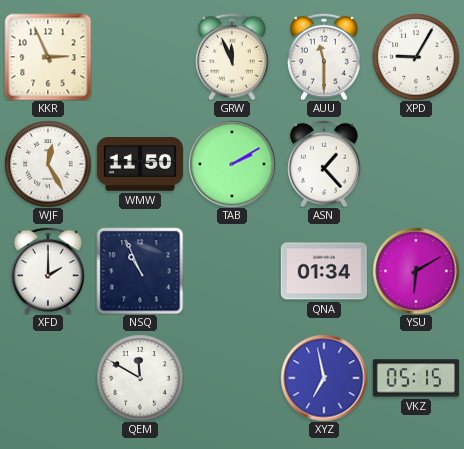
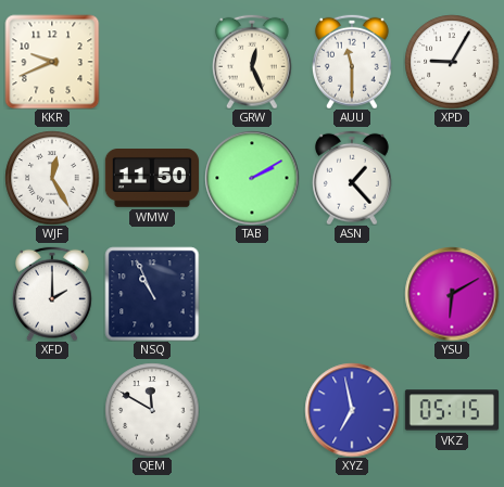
KKR: 2:56 -> 9:41
GRW: 11:56 -> 12:26
QNA: 01:34 -> none
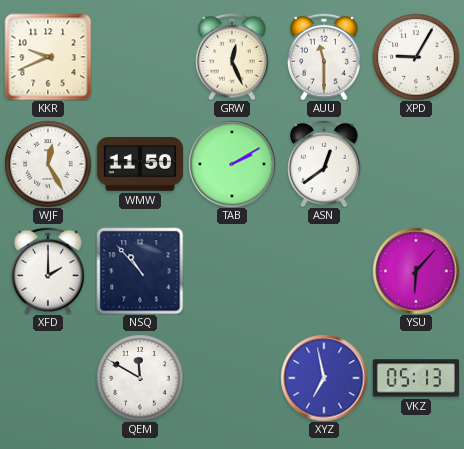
ASN: 1:23 -> 12:39
NSQ: 10:56 -> 10:53
YSU: 6:10 -> 6:07
VKZ: 05:15 -> 05:13
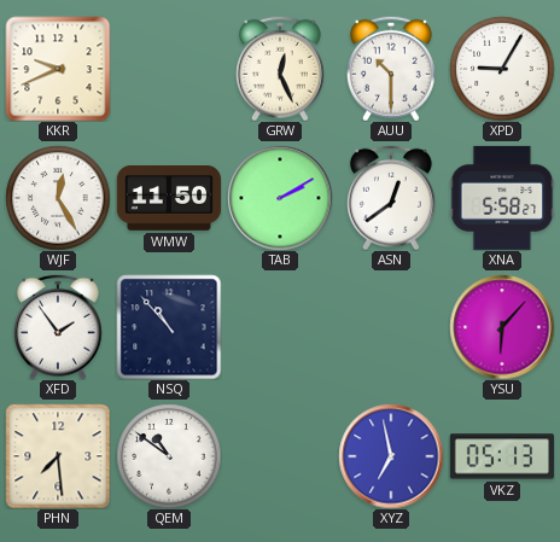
AUU: 11:30 -> 10:30
XNA: none -> 5:58
XFD: 2:00 -> 1:54
PHN: none -> 7:29
QEM: 11:50 -> 10:51
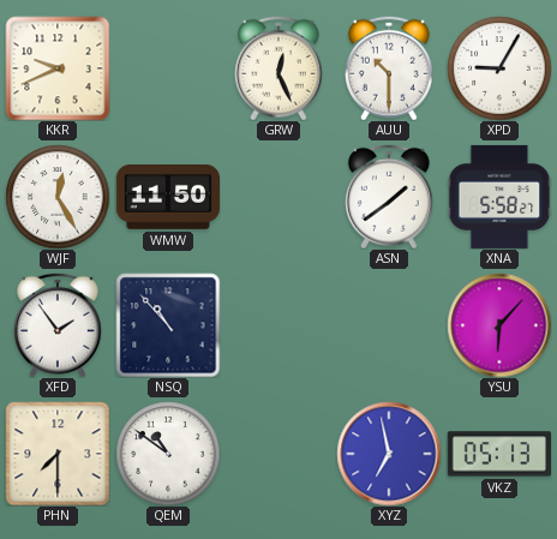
TAB: 2:10 -> none
ASN: 12:39 -> 1:39
PHN: 7:29 -> 7:30
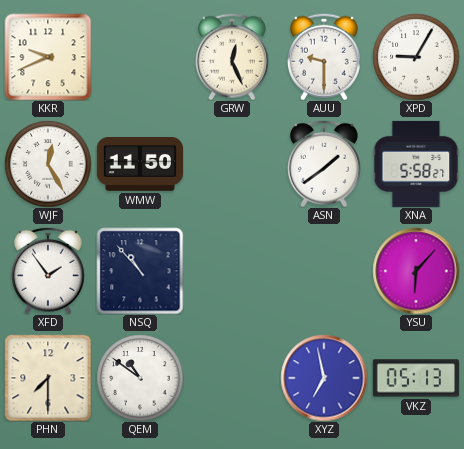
AUU: 10:30 -> 9:30
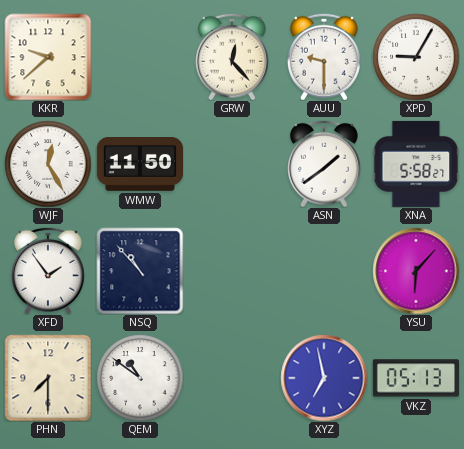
KKR: 9:41 -> 9:38
GRW: 12:26 -> 12:23
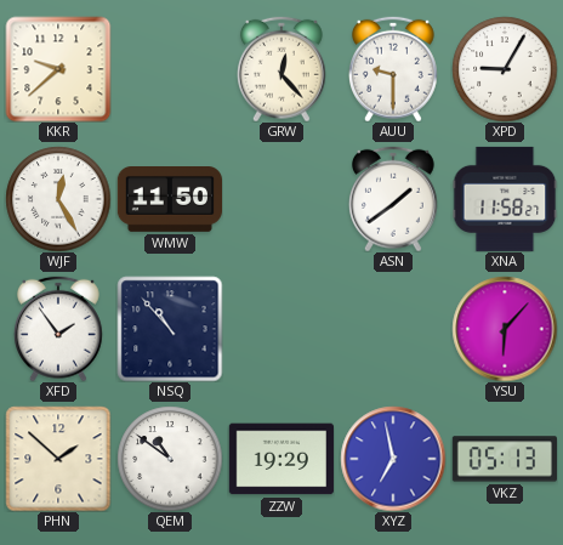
XNA: 5:58 -> 11:58
PHN: 7:30 -> 1:52
ZZW: none -> 19:29
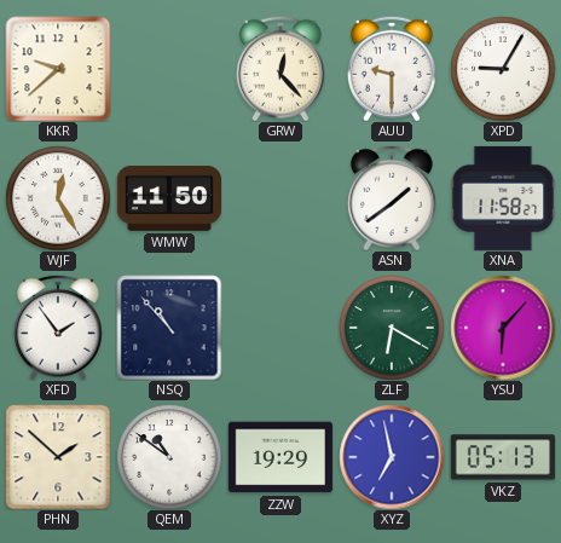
ZLF: none -> 6:20
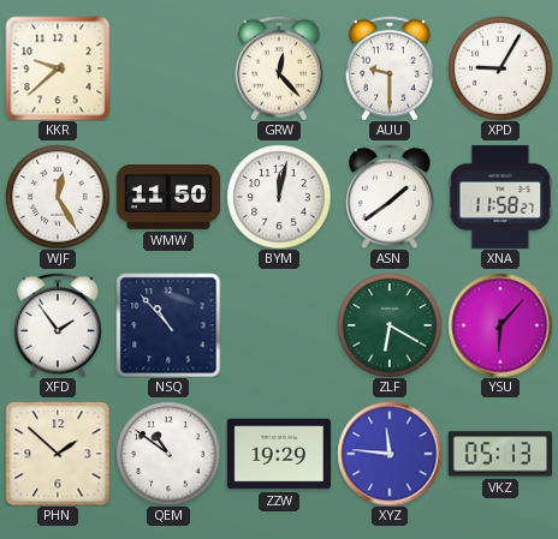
BYM: none -> 12:02
XYZ: 6:58 -> 11:46
